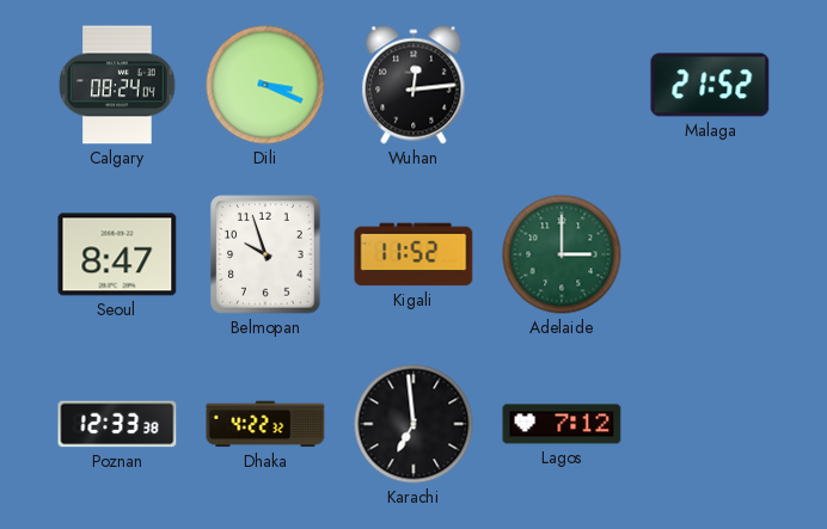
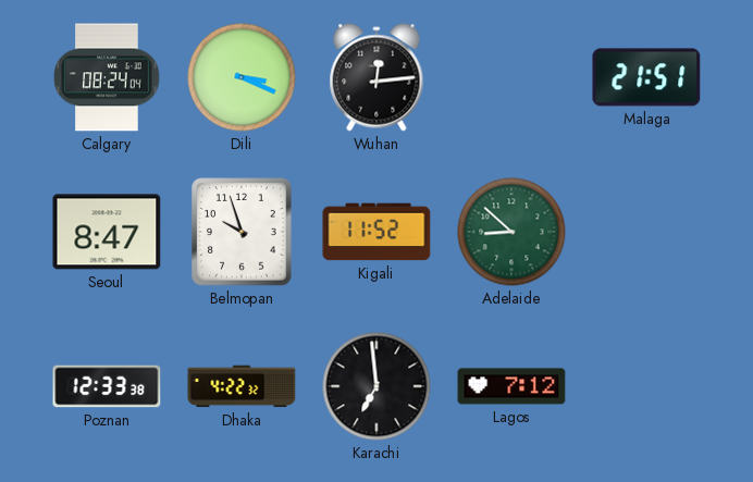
Malaga: 21:52 -> 21:51
Adelaide: 3:00 -> 8:52
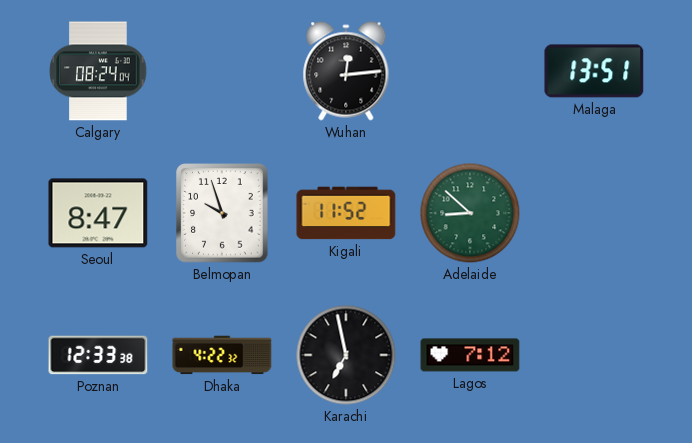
Dili: 3:19 -> none
Malaga: 21:51 -> 13:51
Karachi: 6:59 -> 6:58
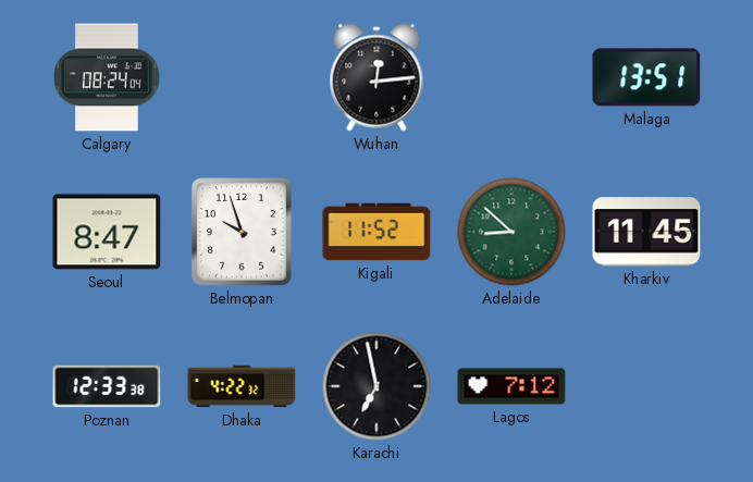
Kharkiv: none -> 11:45
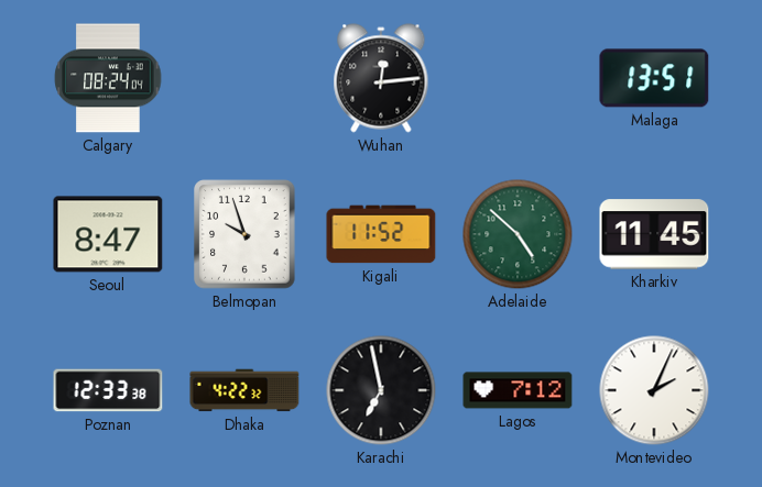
Adelaide: 8:52 -> 4:52
Montevideo: none -> 2:04
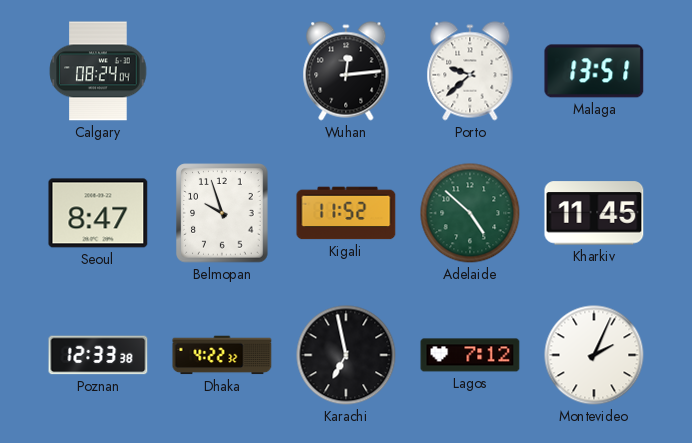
Porto: none -> 9:38
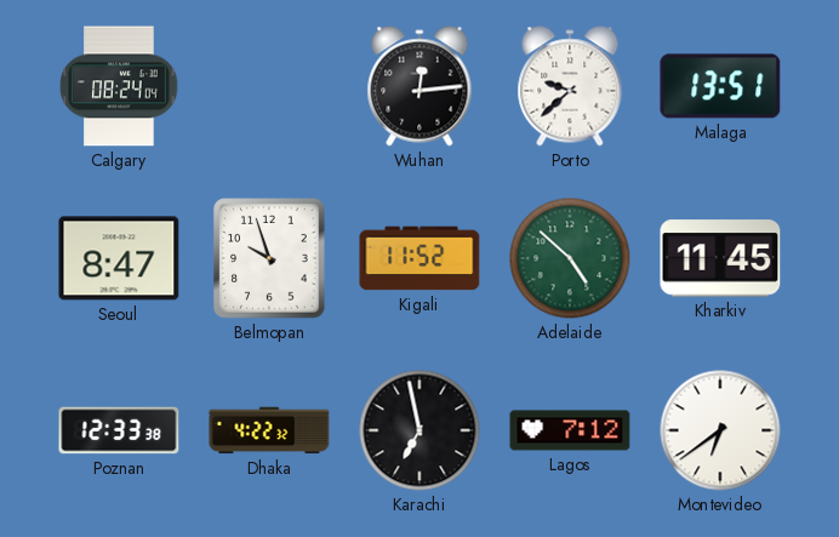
Montevideo: 2:04 -> 6:39
